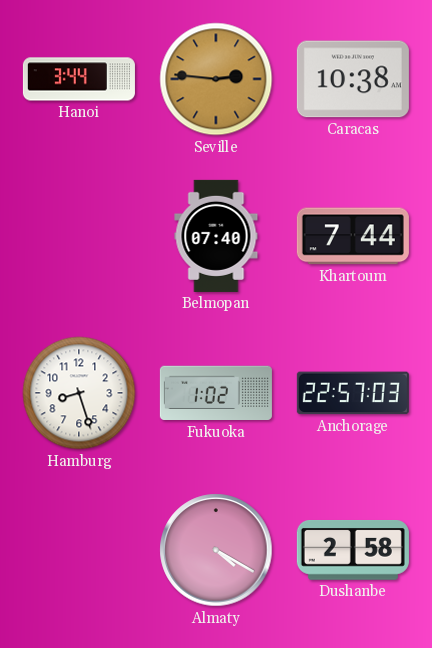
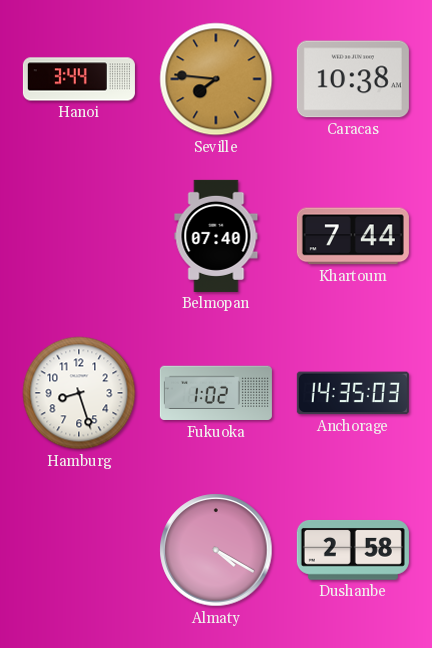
Seville: 2:46 -> 7:46
Anchorage: 22:57 -> 14:35
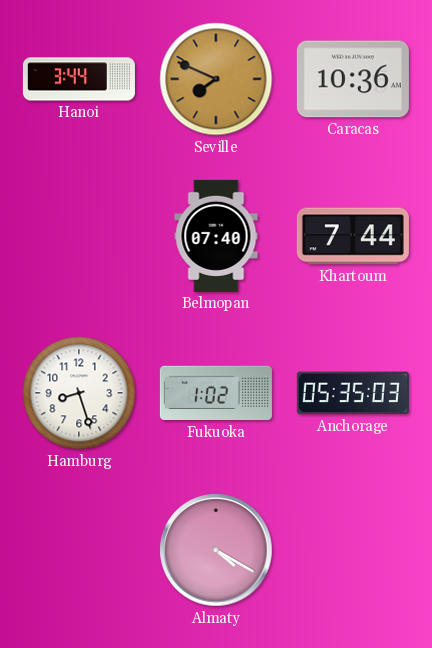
Seville: 7:46 -> 7:49
Caracas: 10:38 -> 10:36
Anchorage: 14:35 -> 05:35
Dushanbe: 2:58 -> none
